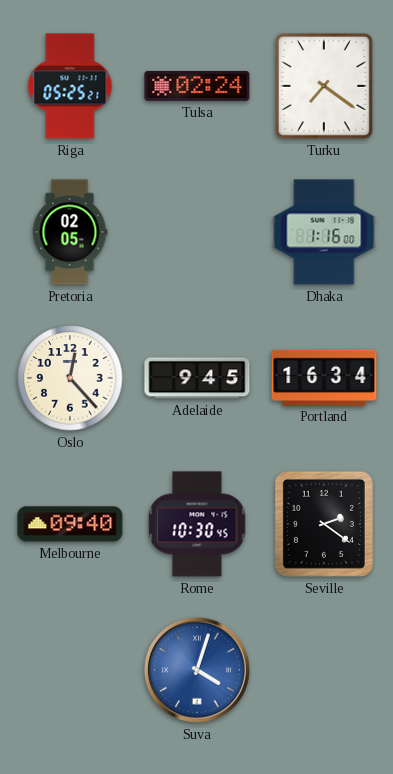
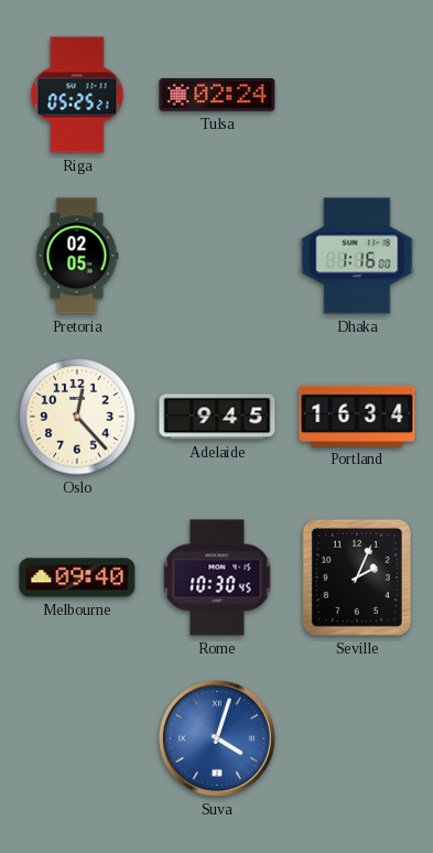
Turku: 7:21 -> none
Seville: 2:21 -> 2:04
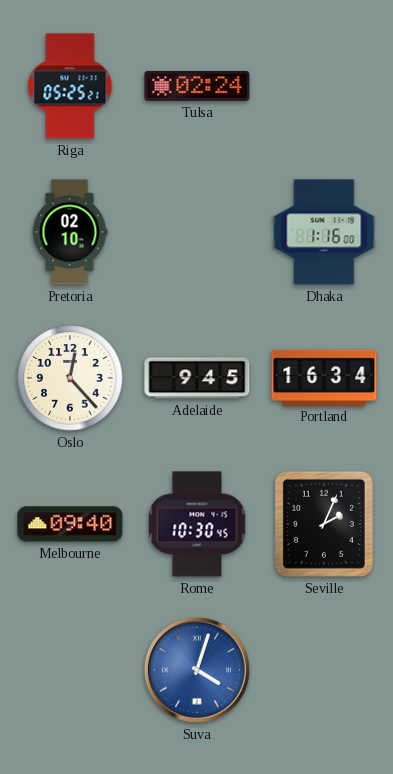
Pretoria: 02:05 -> 02:10
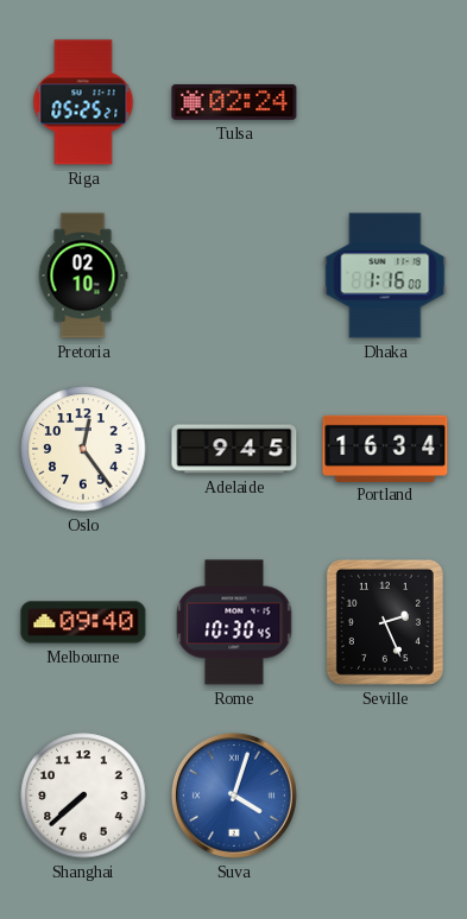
Oslo: 12:23 -> 12:24
Seville: 2:04 -> 2:26
Shanghai: none -> 7:38
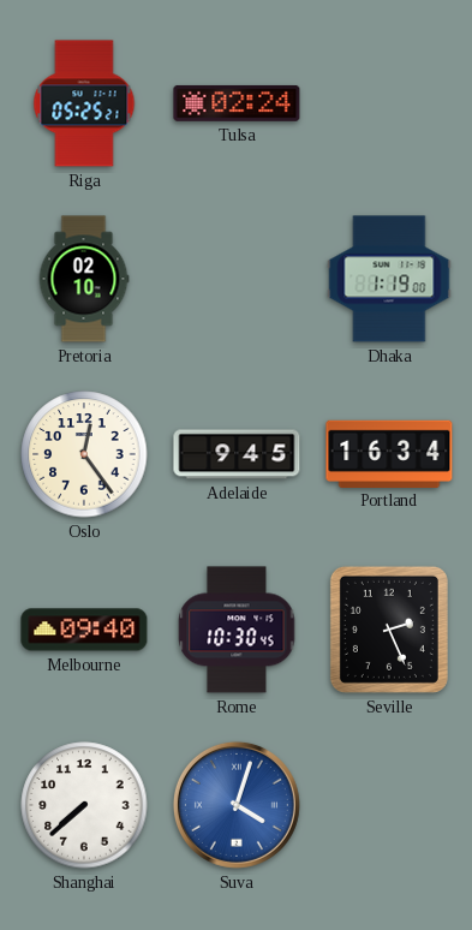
Dhaka: 1:16 -> 1:19
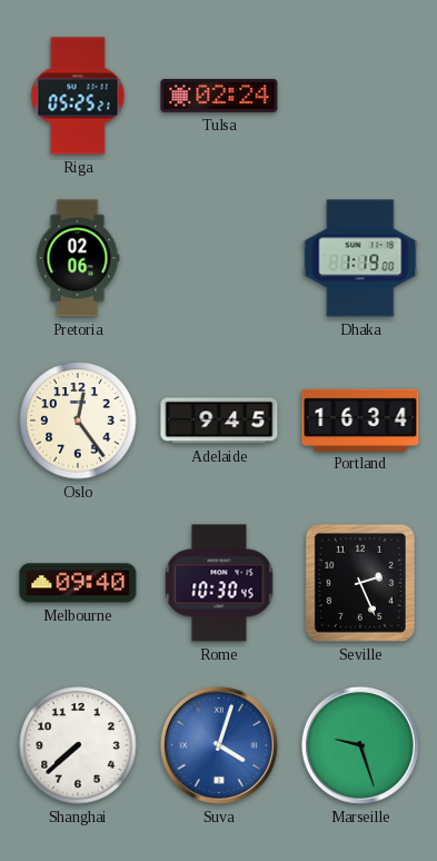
Pretoria: 02:10 -> 02:06
Marseille: none -> 9:27
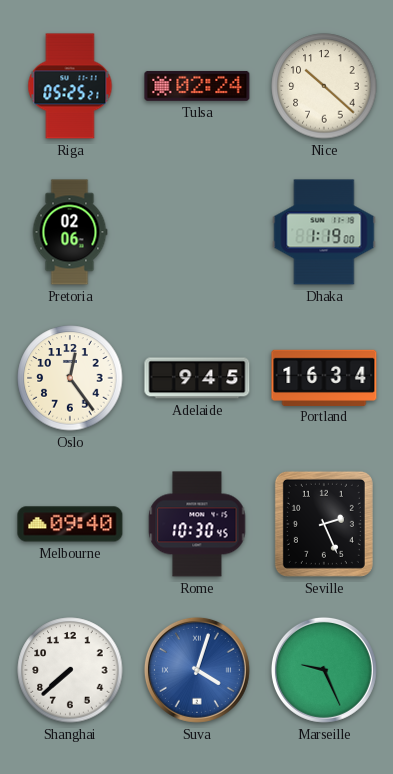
Nice: none -> 10:22
Marseille: 9:27 -> 9:26
